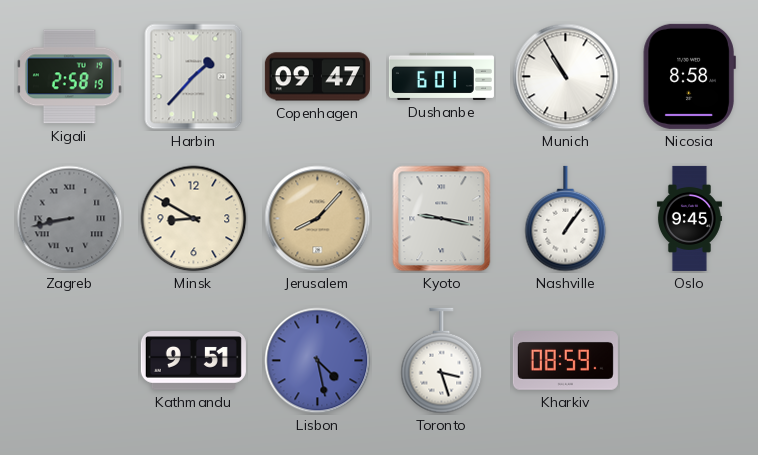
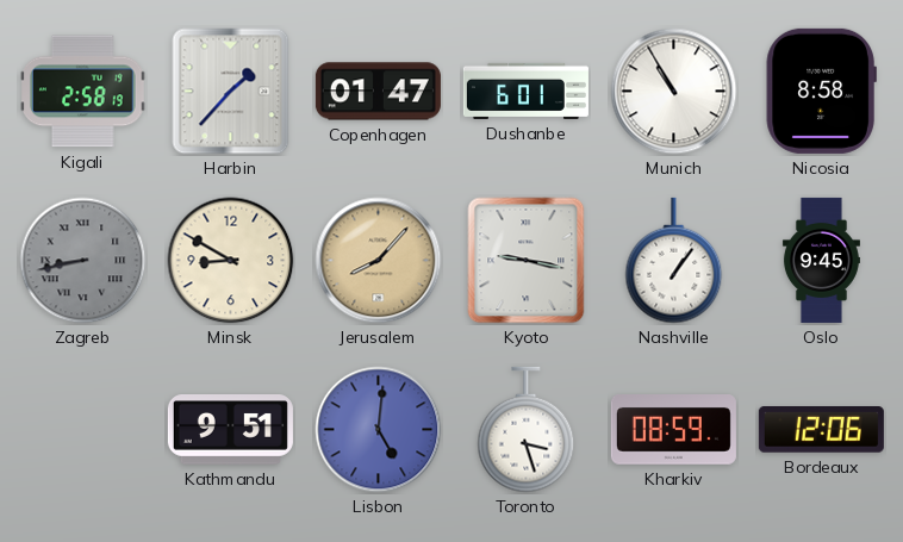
Copenhagen: 09:47 -> 01:47
Lisbon: 4:28 -> 5:01
Bordeaux: none -> 12:06
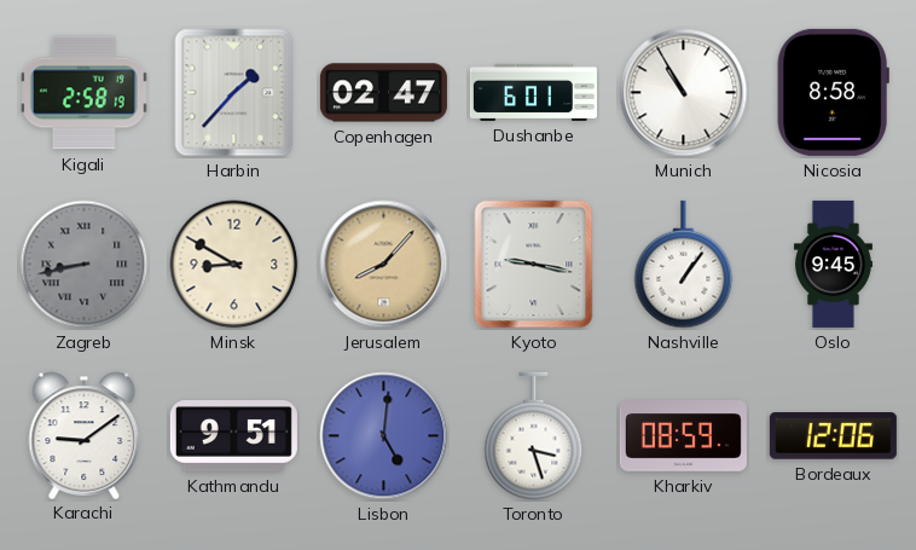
Copenhagen: 01:47 -> 02:47
Karachi: none -> 9:09
